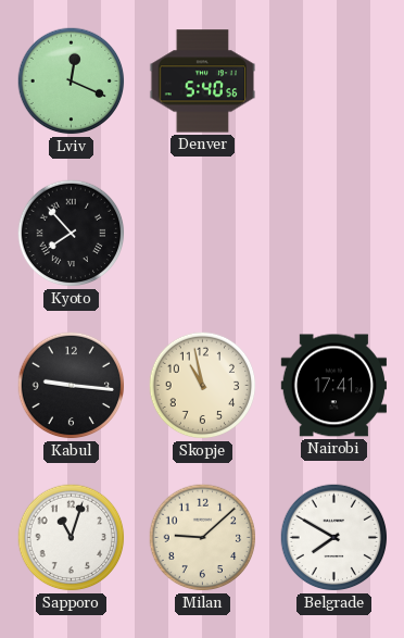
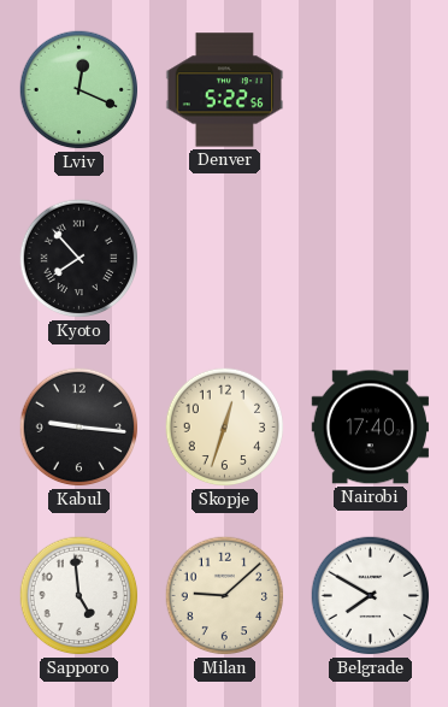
Denver: 5:40 -> 5:22
Skopje: 10:58 -> 12:33
Nairobi: 17:41 -> 17:40
Sapporo: 11:03 -> 4:59
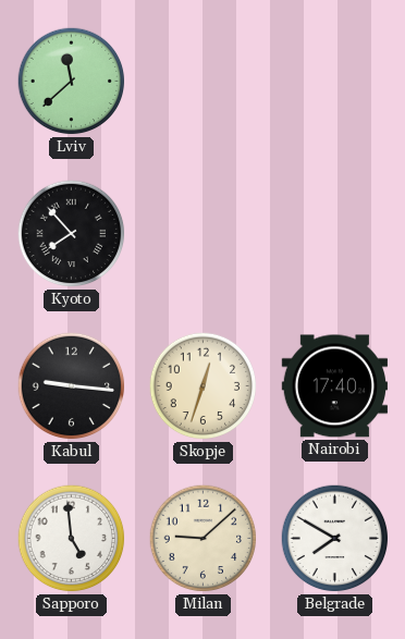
Lviv: 12:19 -> 11:38
Denver: 5:22 -> none
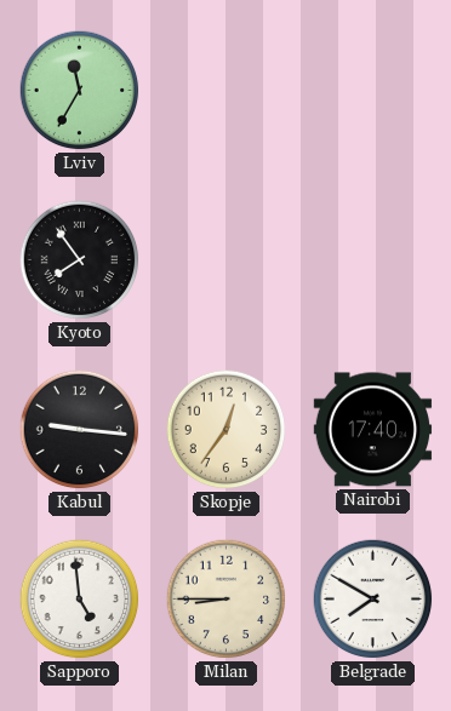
Lviv: 11:38 -> 11:35
Kyoto: 7:53 -> 7:54
Skopje: 12:33 -> 12:36
Milan: 9:08 -> 8:45
